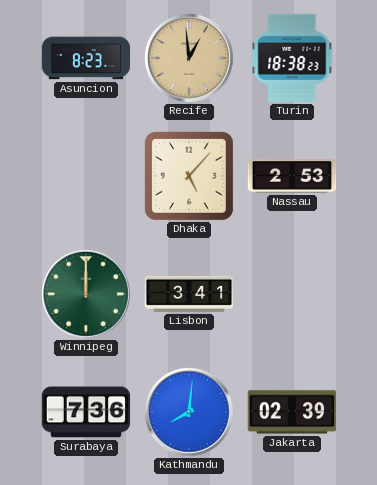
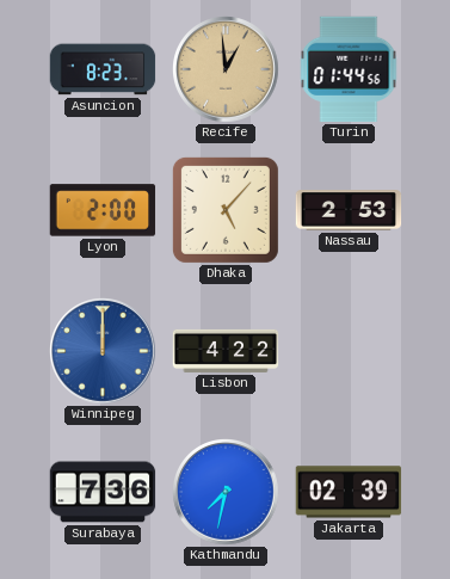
Turin: 18:38 -> 01:44
Lyon: none -> 2:00
Winnipeg dial: green -> blue
Lisbon: 3:41 -> 4:22
Kathmandu: 8:01 -> 7:32
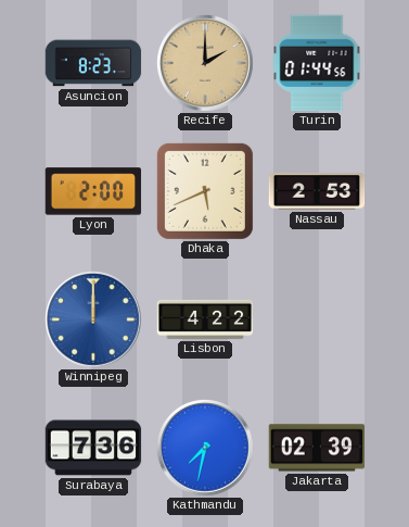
Recife: 12:59 -> 2:00
Dhaka: 5:07 -> 5:41
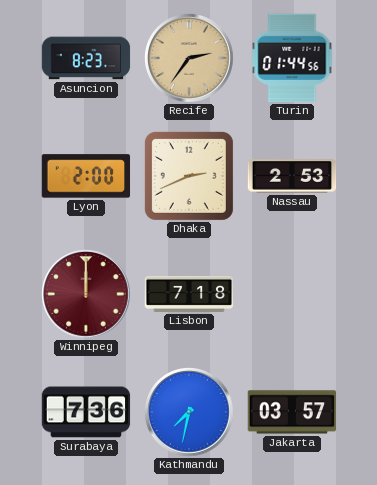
Recife: 2:00 -> 2:36
Dhaka: 5:41 -> 2:41
Winnipeg dial: blue -> burgundy
Lisbon: 4:22 -> 7:18
Jakarta: 02:39 -> 03:57
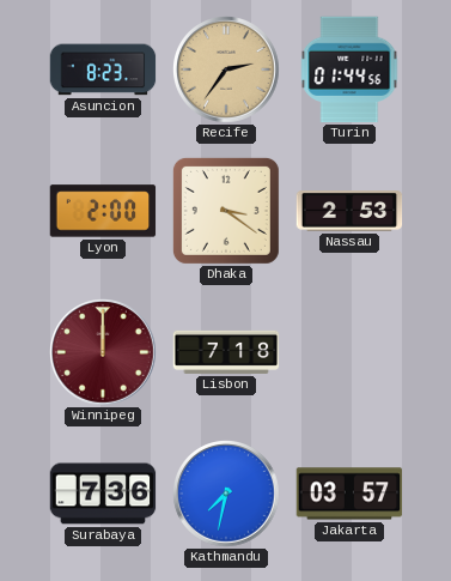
Dhaka: 2:41 -> 3:21
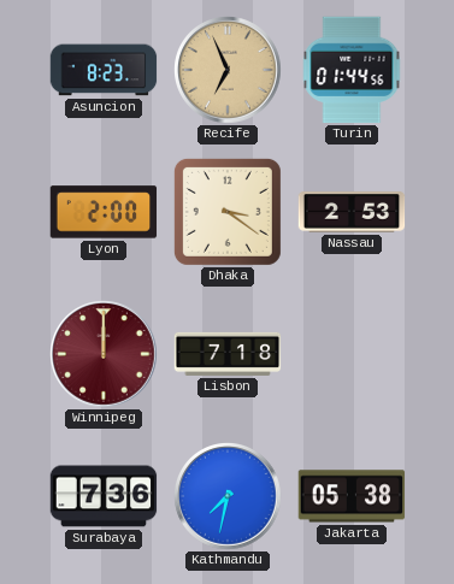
Recife: 2:36 -> 6:56
Jakarta: 03:57 -> 05:38
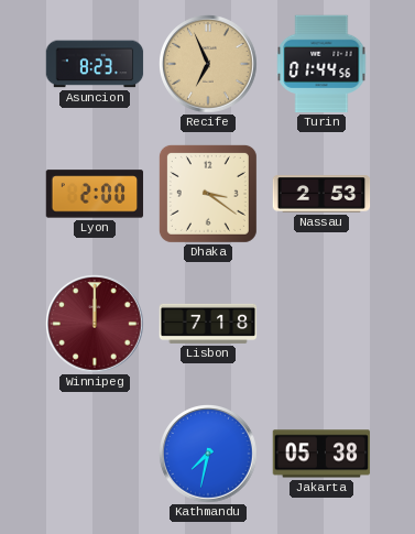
Surabaya: 7:36 -> none
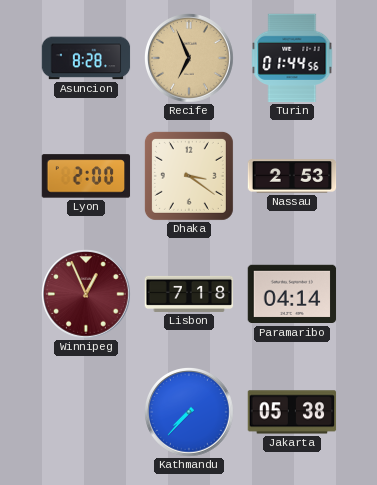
Asuncion: 8:23 -> 8:28
Winnipeg: 12:00 -> 12:56
Paramaribo: none -> 04:14
Kathmandu: 7:32 -> 7:37
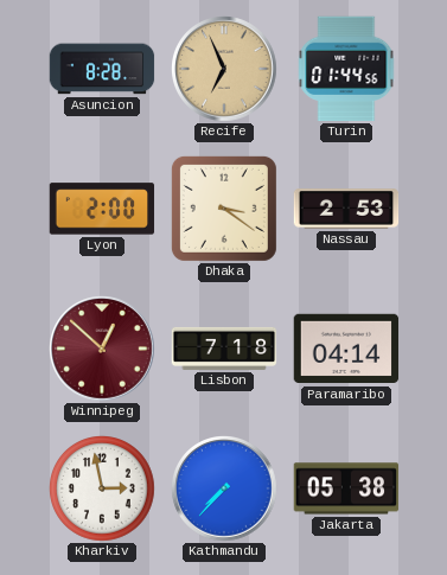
Winnipeg: 12:56 -> 12:52
Kharkiv: none -> 2:58
